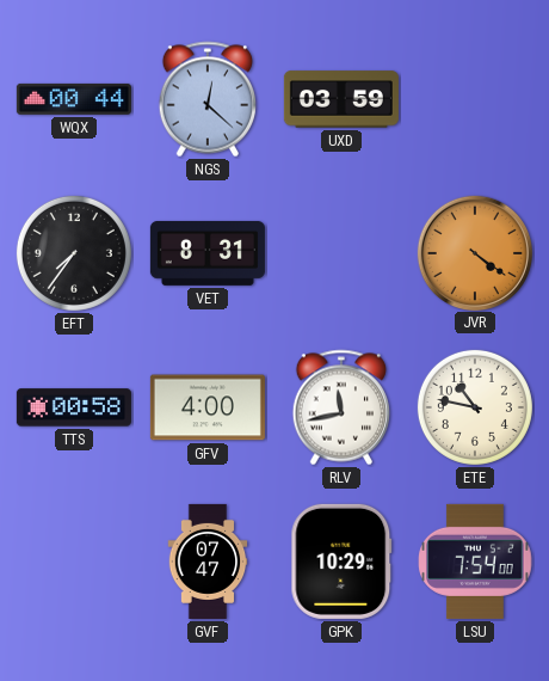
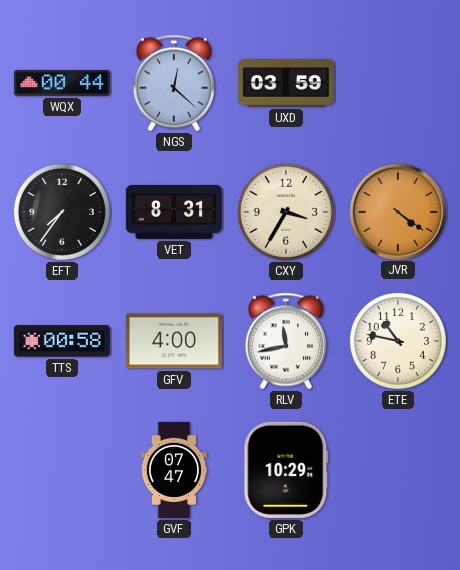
CXY: none -> 3:35
LSU: 7:54 -> none
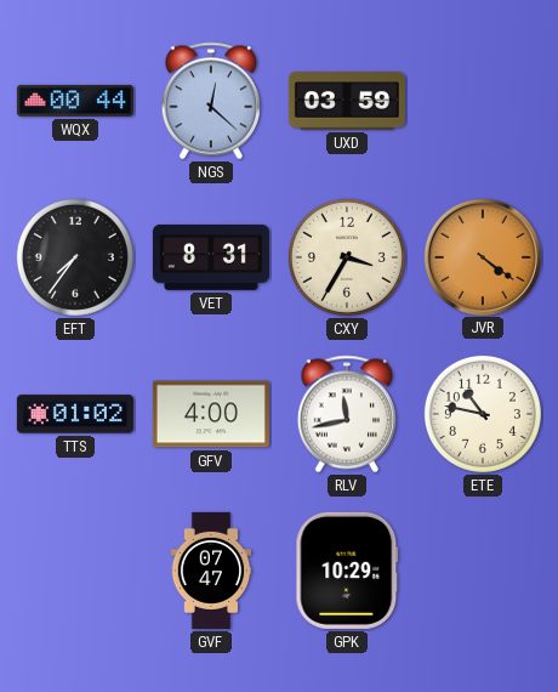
TTS: 00:58 -> 01:02
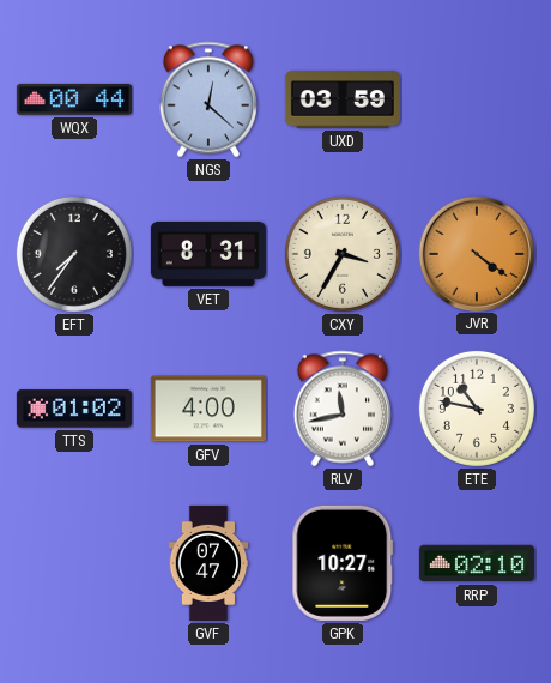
GPK: 10:29 -> 10:27
RRP: none -> 02:10
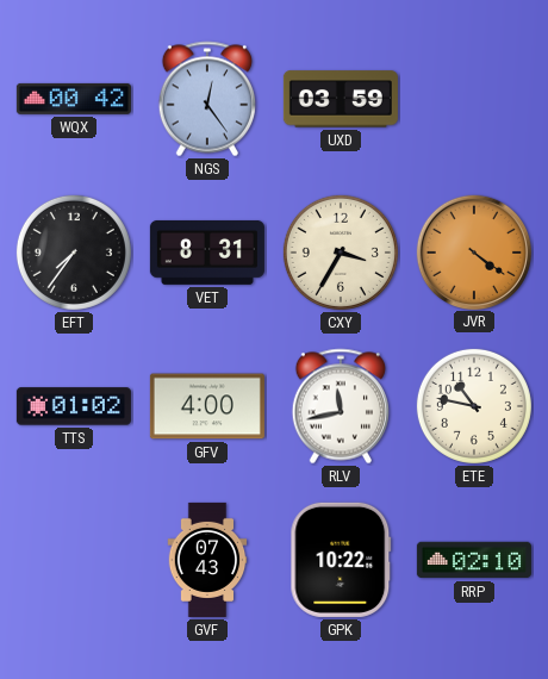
WQX: 00:44 -> 00:42
NGS: 12:22 -> 12:24
GVF: 07:47 -> 07:43
GPK: 10:27 -> 10:22
